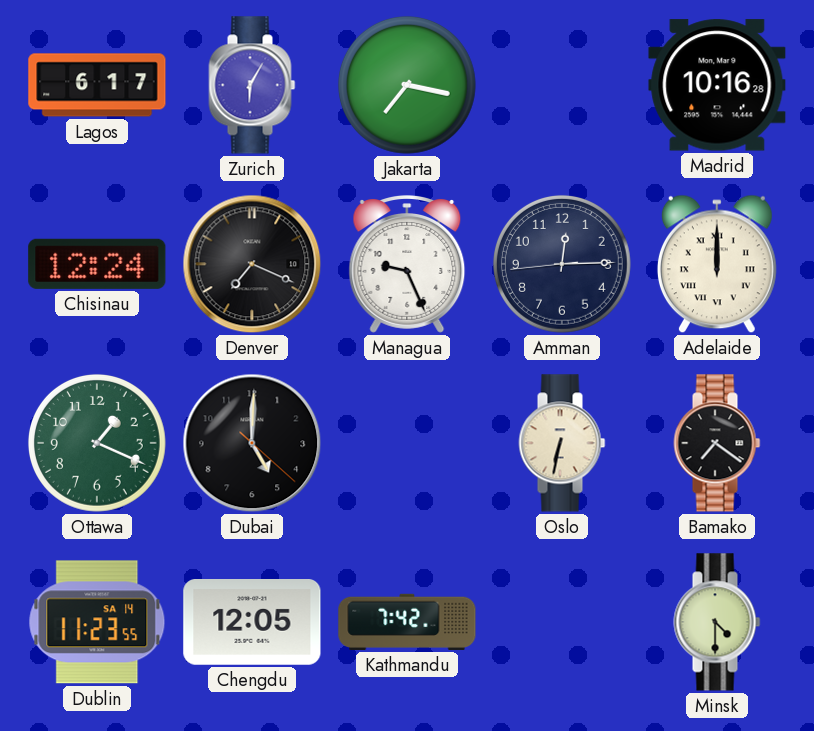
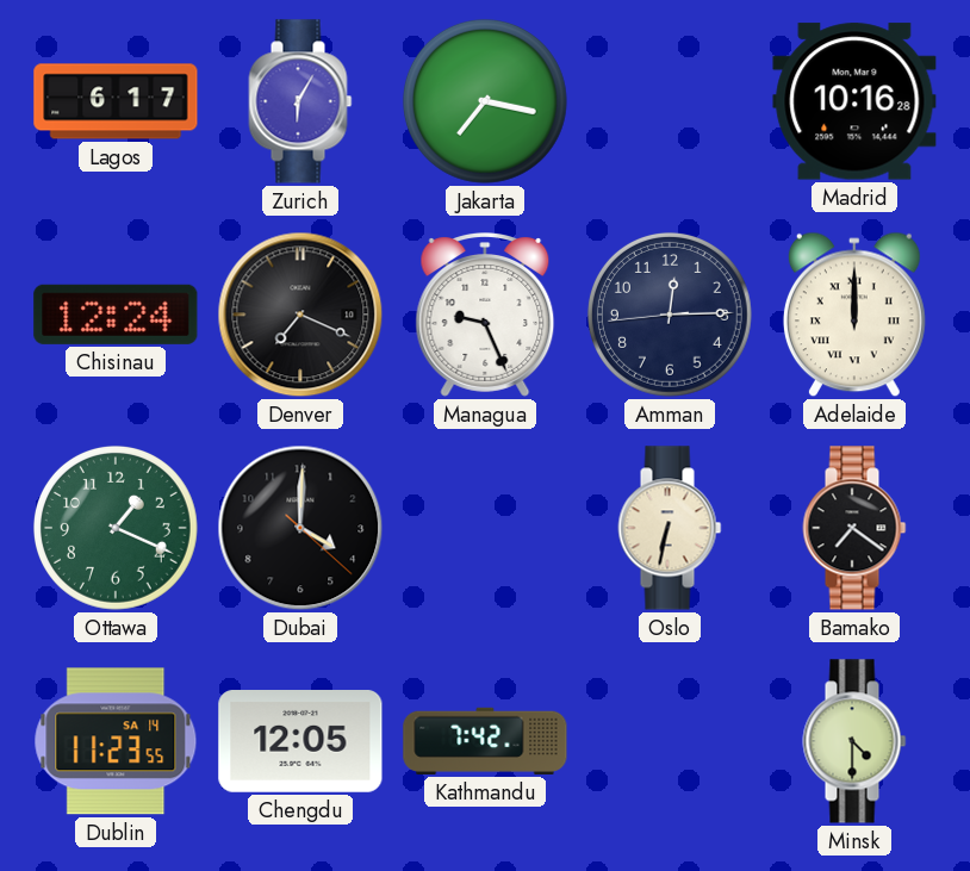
Dubai: 5:00 -> 4:00
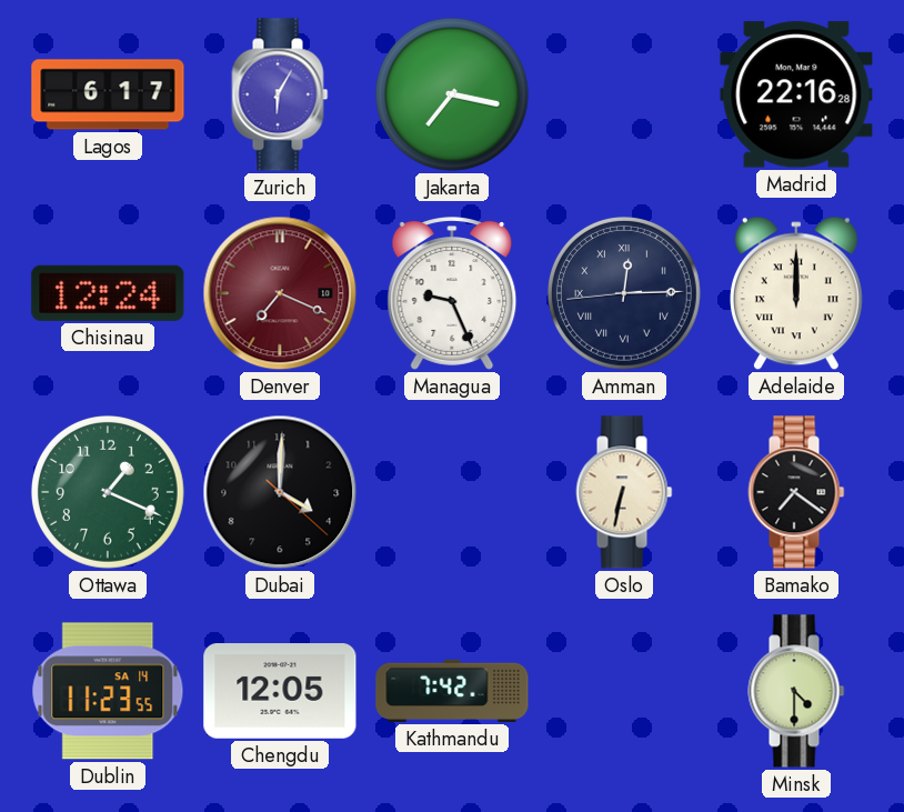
Madrid: 10:16 -> 22:16
Denver dial: black -> burgundy
Amman numerals: Arabic -> Roman
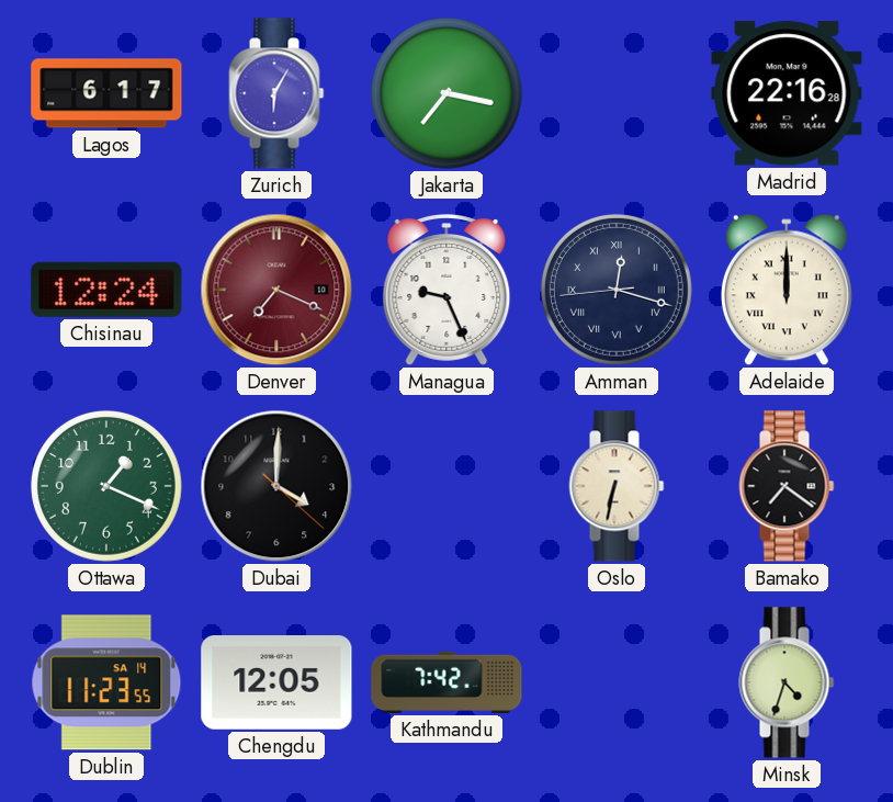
Amman: 12:14 -> 12:17
Minsk: 4:30 -> 4:33
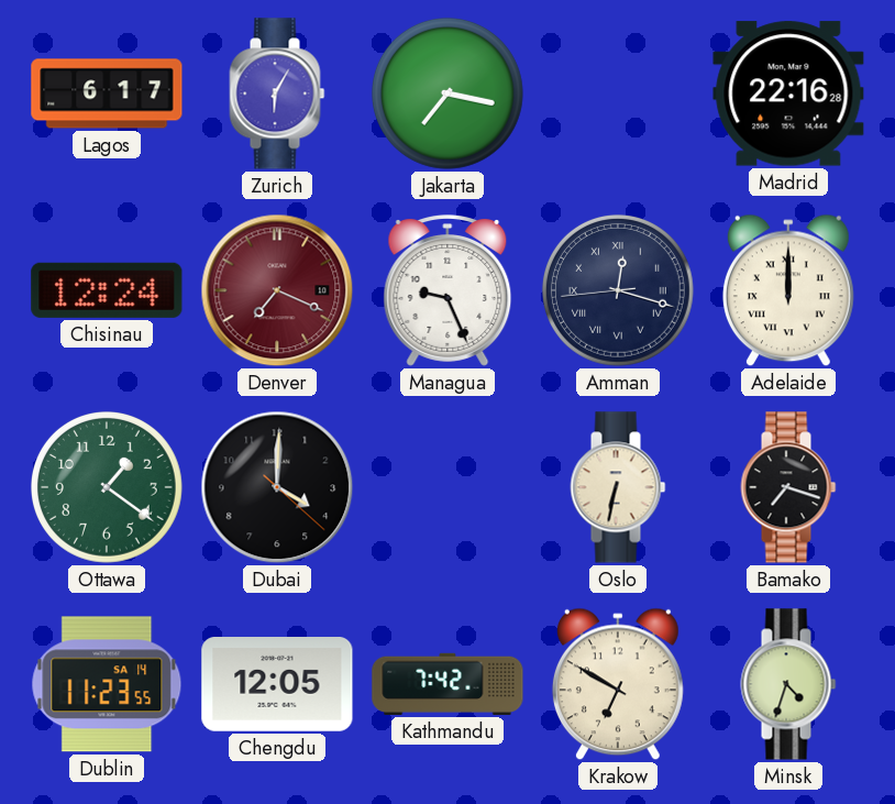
Ottawa: 1:19 -> 1:21
Bamako: 7:21 -> 7:18
Krakow: none -> 6:50
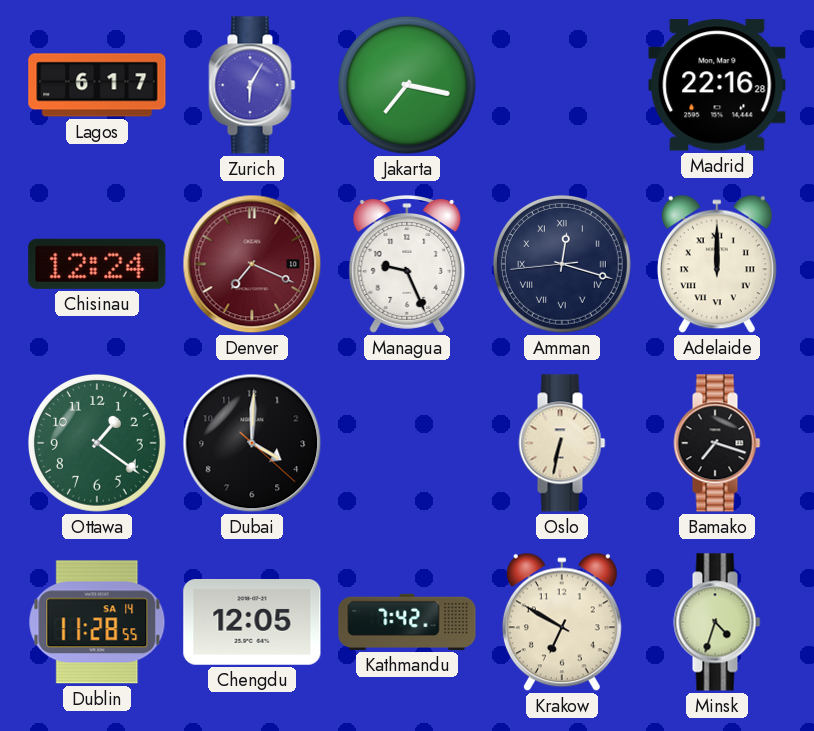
Dublin: 11:23 -> 11:28
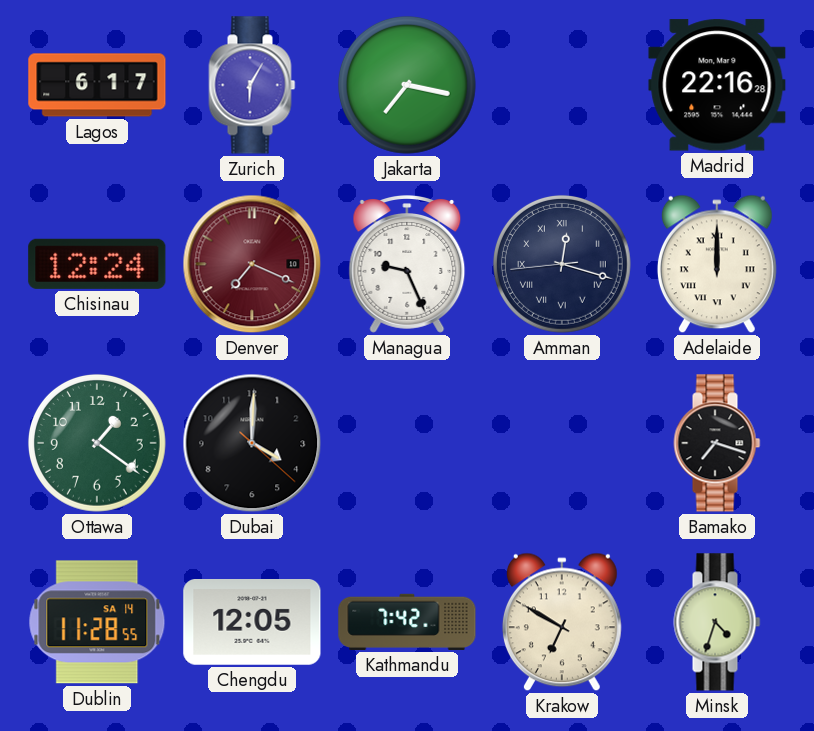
Oslo: 6:32 -> none
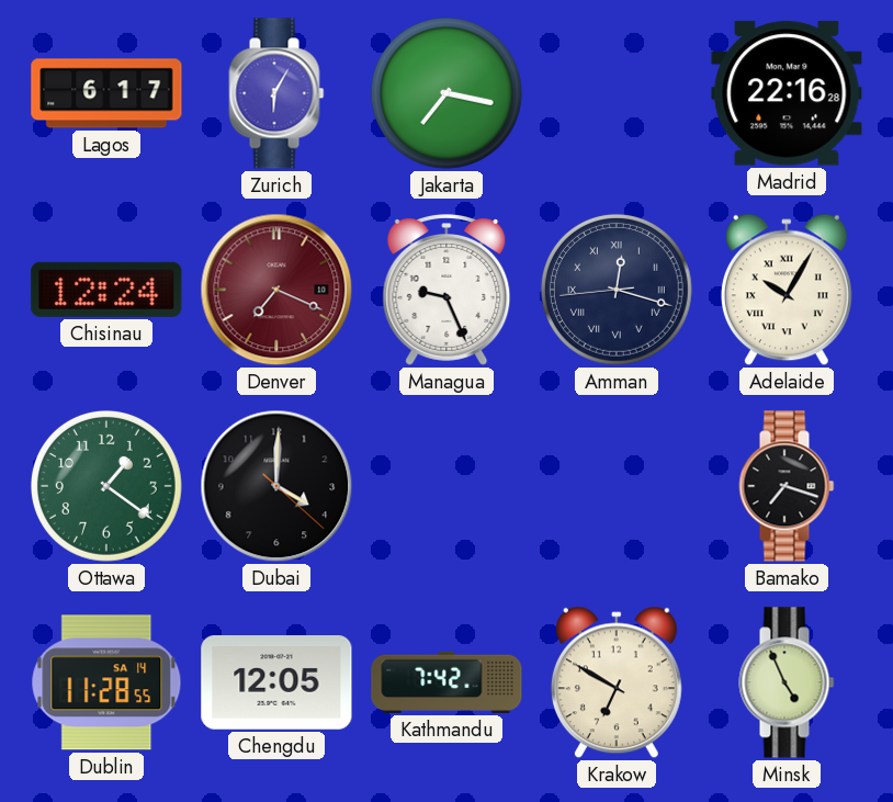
Adelaide: 12:00 -> 10:05
Minsk: 4:33 -> 4:56
